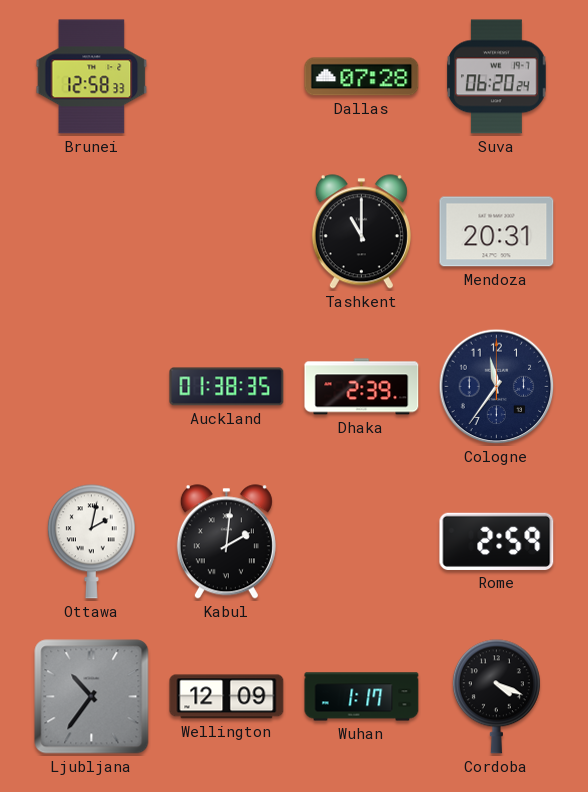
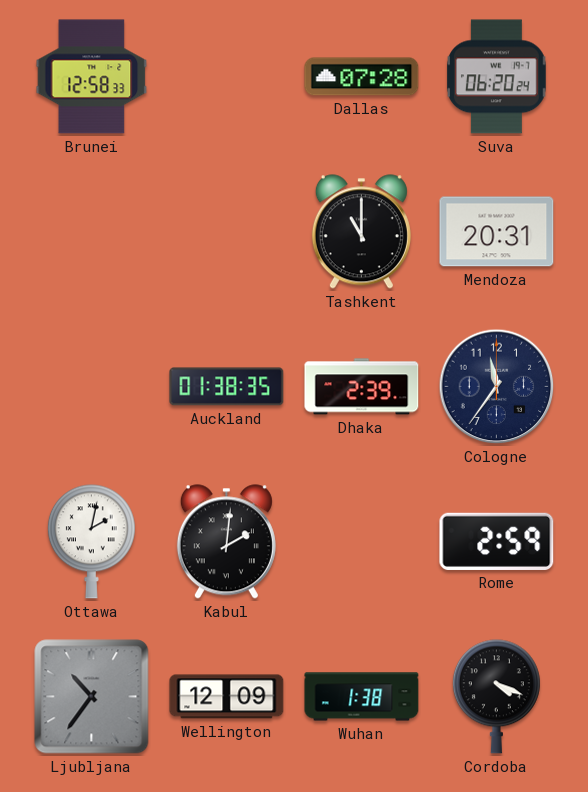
Wuhan: 1:17 -> 1:38
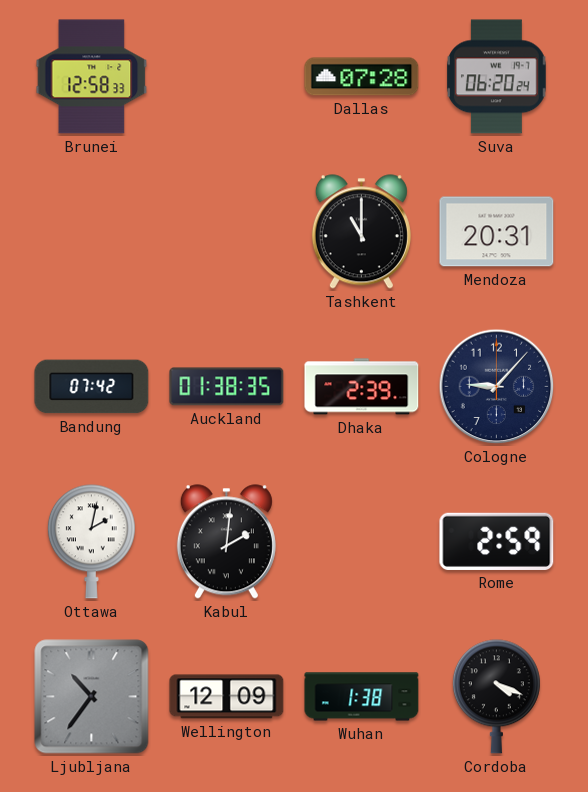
Bandung: none -> 07:42
Cologne: 11:36 -> 9:07
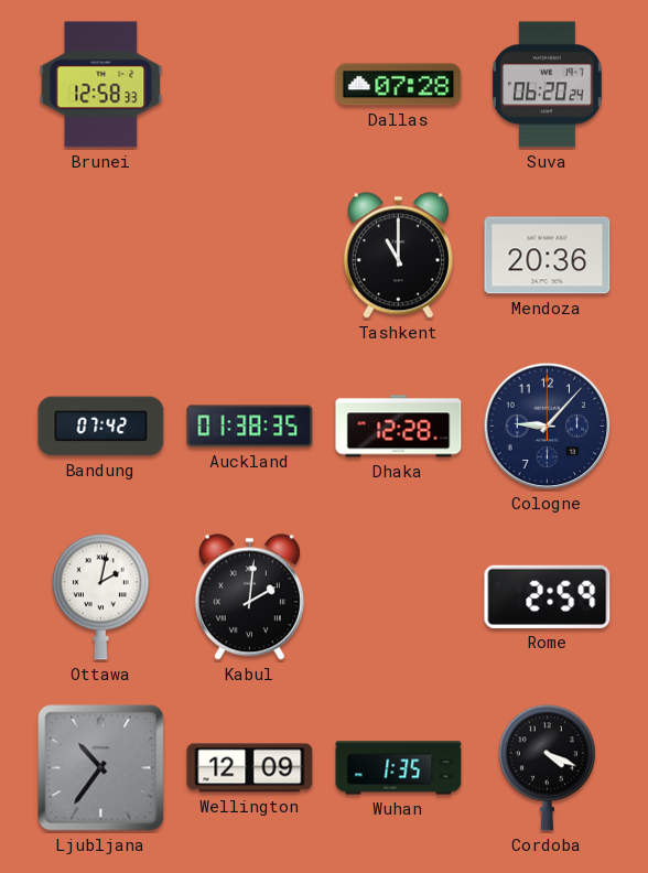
Mendoza: 20:31 -> 20:36
Dhaka: 2:39 -> 12:28
Wuhan: 1:38 -> 1:35
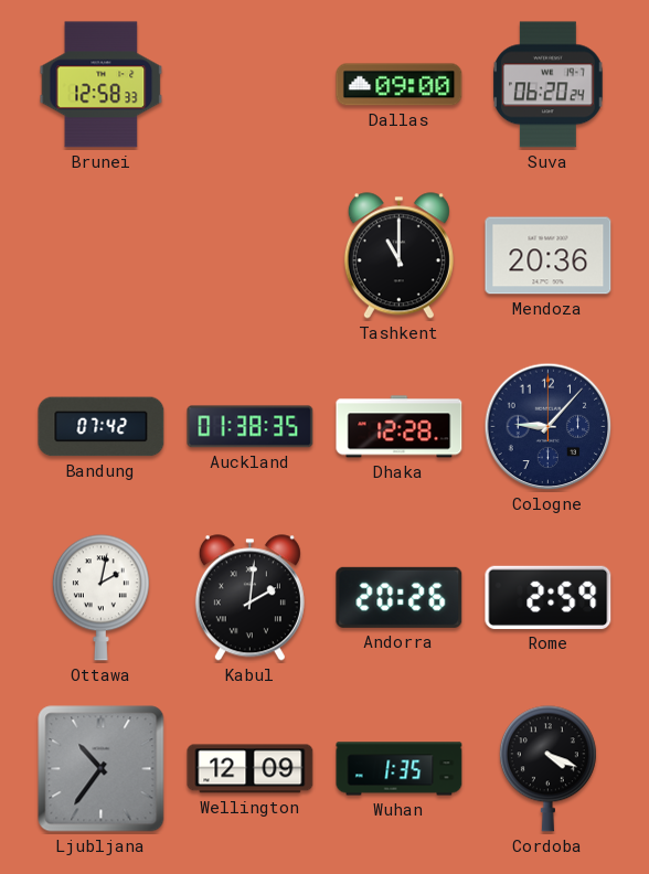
Dallas: 07:28 -> 09:00
Andorra: none -> 20:26
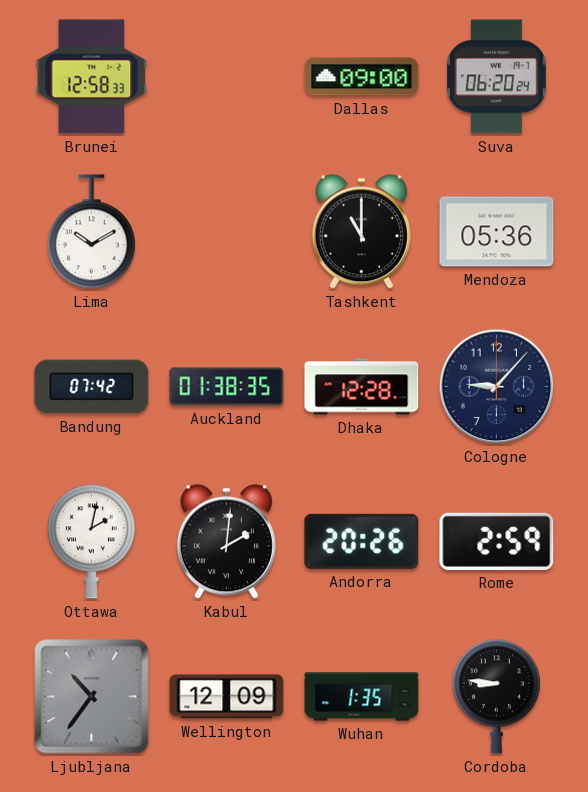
Lima: none -> 10:10
Mendoza: 20:36 -> 05:36
Cordoba: 4:19 -> 8:46
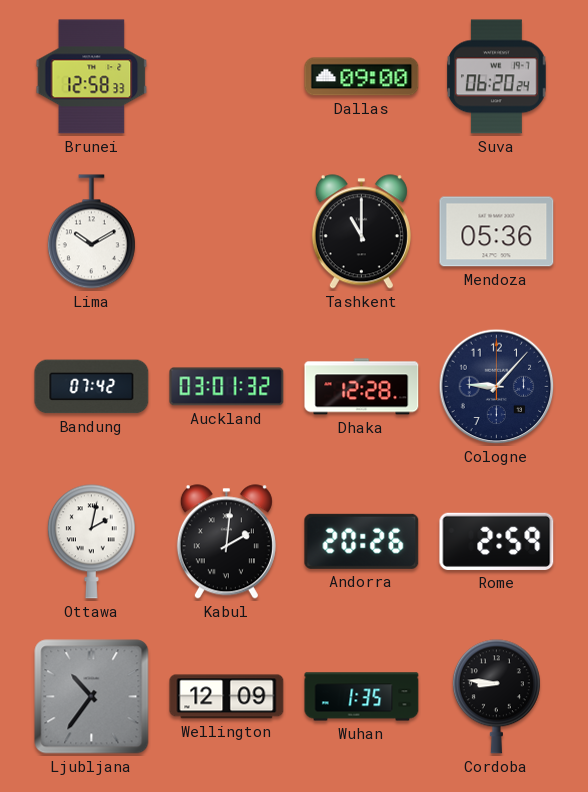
Auckland: 01:38 -> 03:01
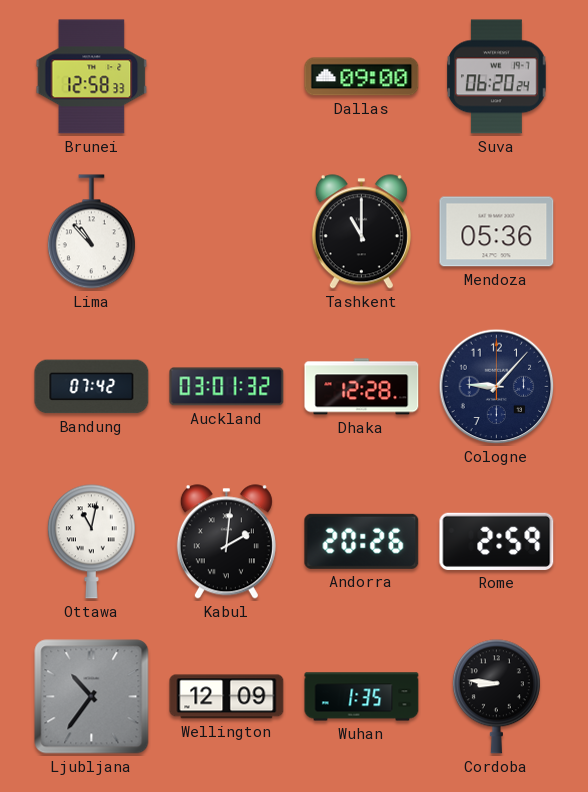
Lima: 10:10 -> 10:53
Ottawa: 2:02 -> 11:02
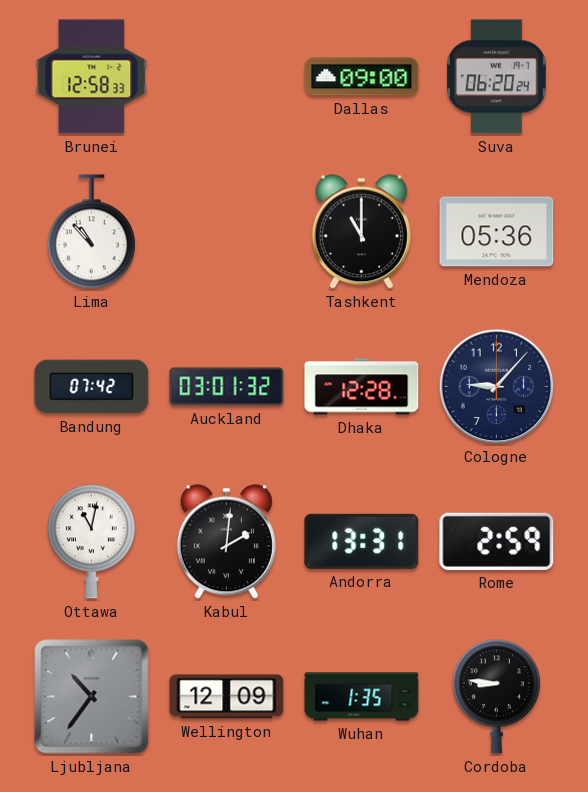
Andorra: 20:26 -> 13:31
